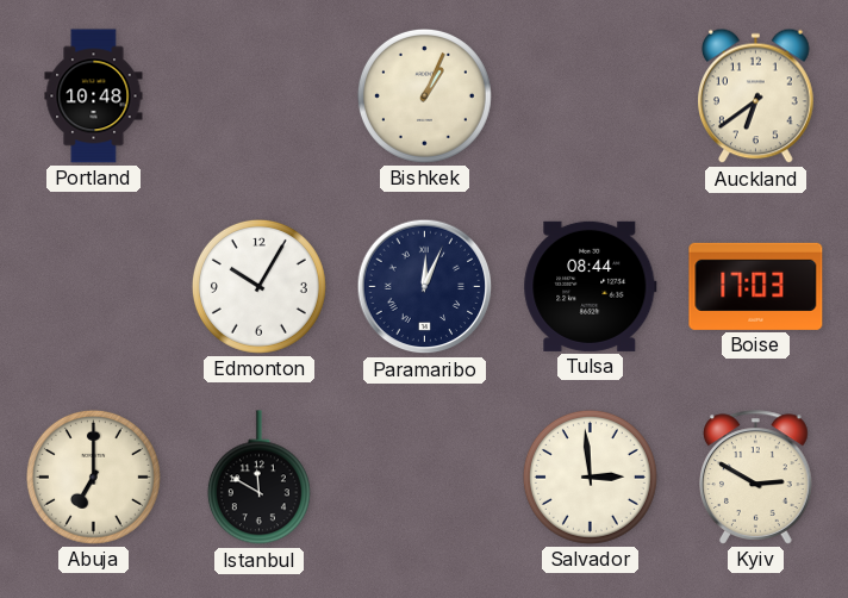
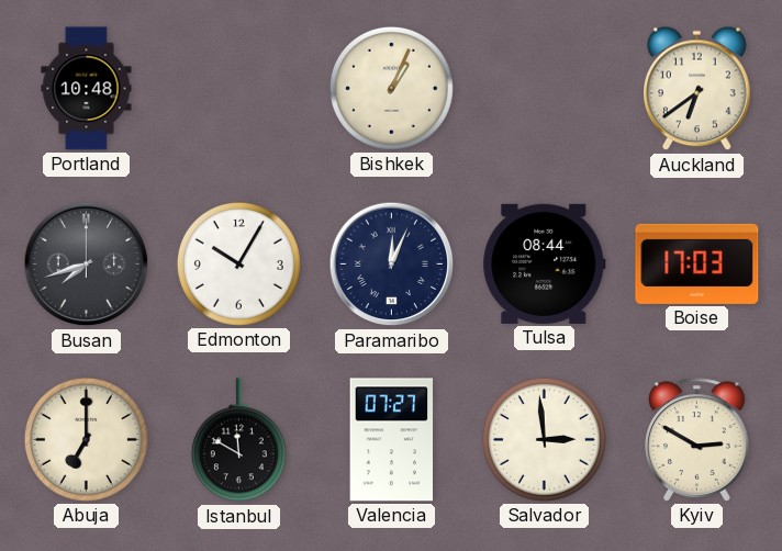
Busan: none -> 7:42
Valencia: none -> 07:27
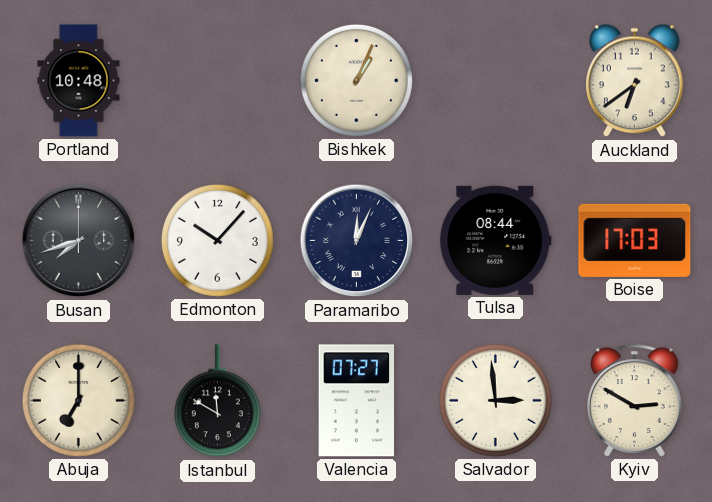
Edmonton: 10:05 -> 10:07
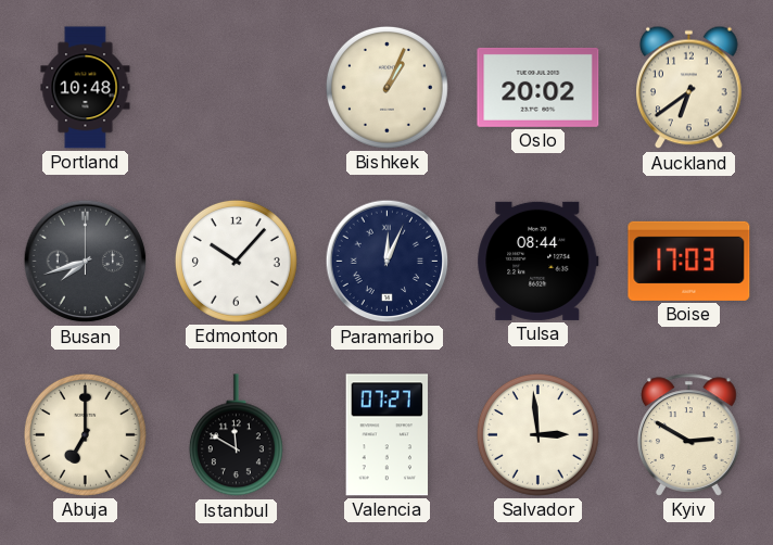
Oslo: none -> 20:02
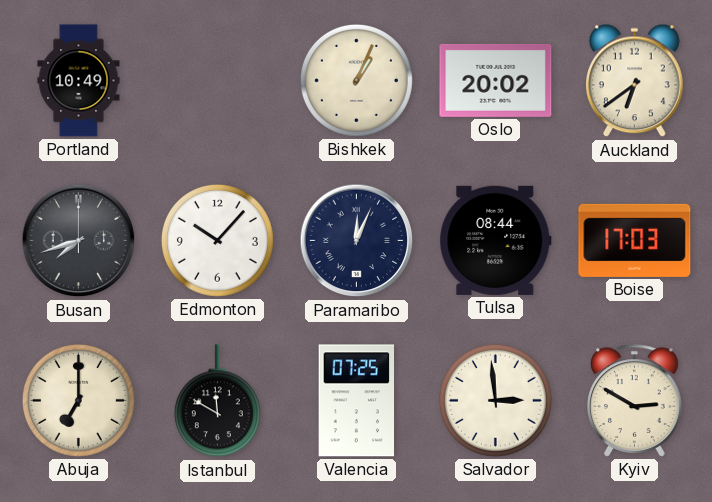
Portland: 10:48 -> 10:49
Valencia: 07:27 -> 07:25
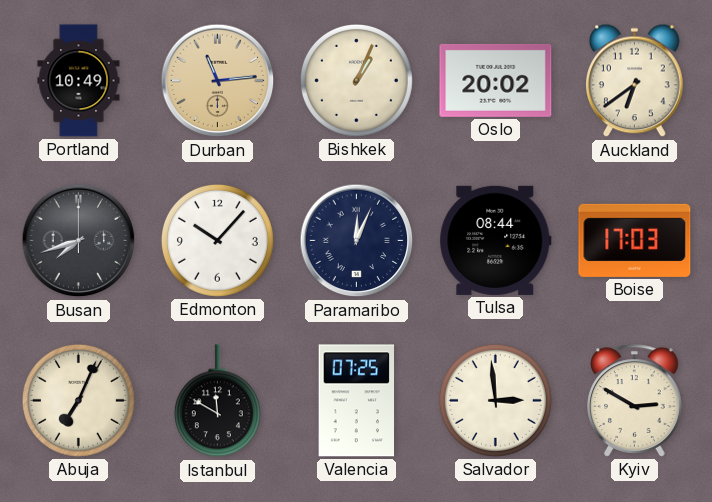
Durban: none -> 11:14
Abuja: 7:00 -> 7:04
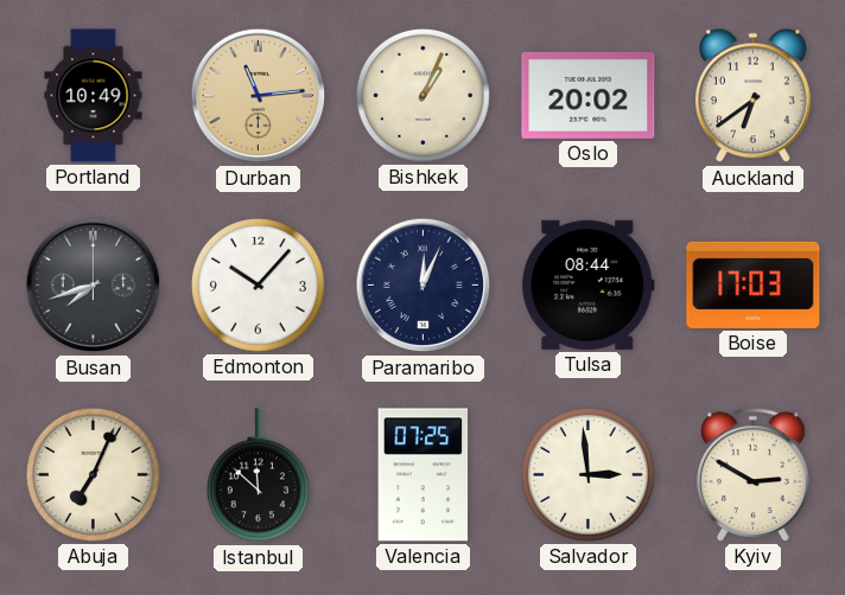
Istanbul: 11:50 -> 11:52
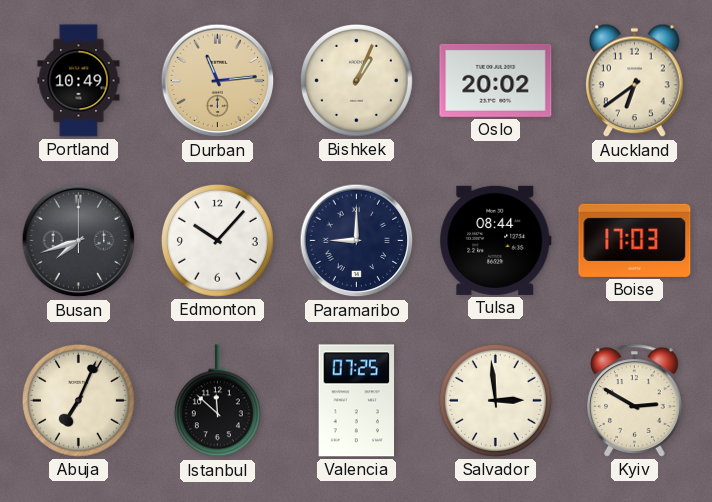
Paramaribo: 12:04 -> 9:00
